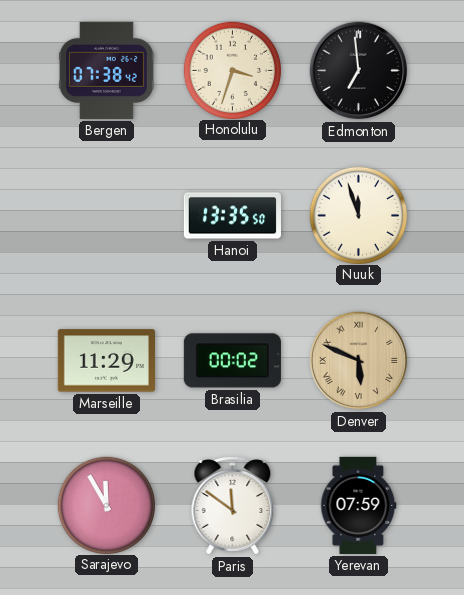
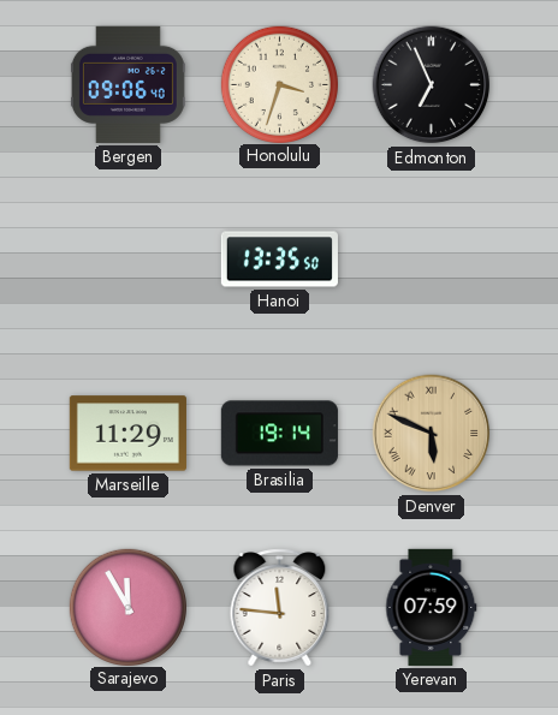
Bergen: 07:38 -> 09:06
Edmonton: 6:59 -> 6:56
Nuuk: 11:57 -> none
Brasilia: 00:02 -> 19:14
Paris: 11:51 -> 11:46
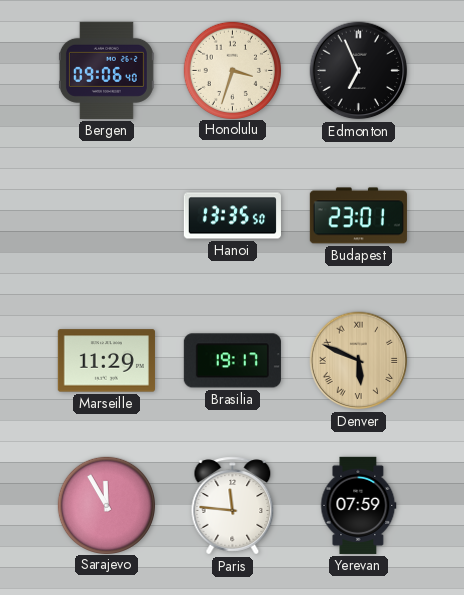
Budapest: none -> 23:01
Brasilia: 19:14 -> 19:17
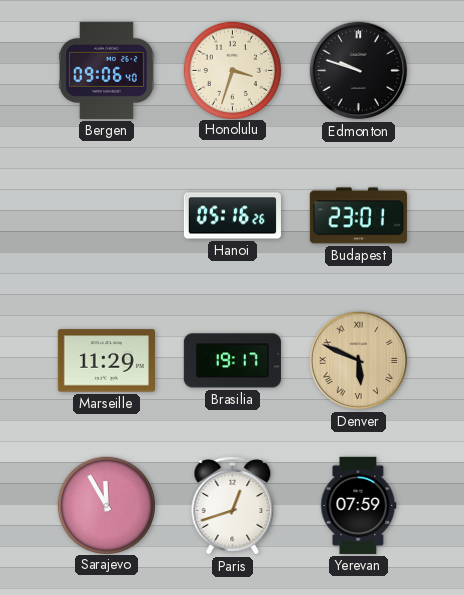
Edmonton: 6:56 -> 9:48
Hanoi: 13:35 -> 05:16
Paris: 11:46 -> 12:42
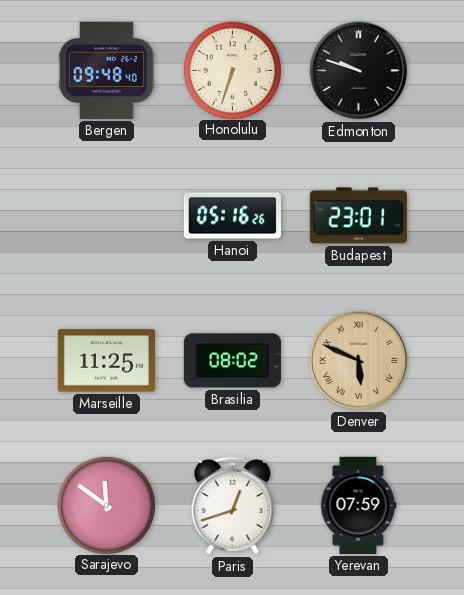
Bergen: 09:06 -> 09:48
Honolulu: 3:33 -> 6:33
Marseille: 11:29 -> 11:25
Brasilia: 19:17 -> 08:02
Sarajevo: 11:55 -> 11:51
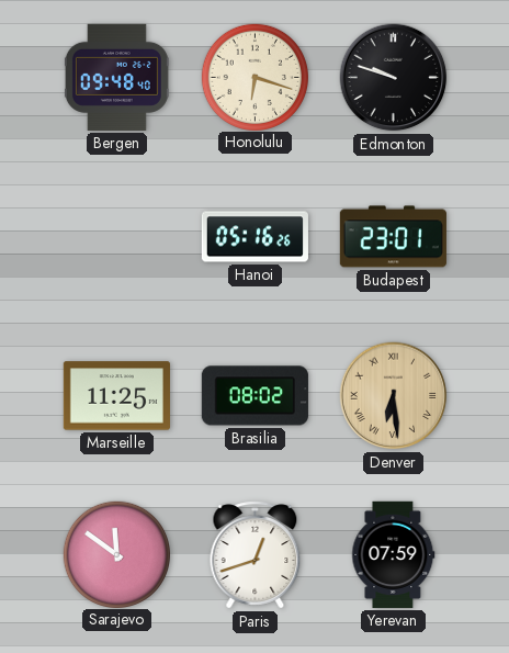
Honolulu: 6:33 -> 6:18
Denver: 5:49 -> 6:29
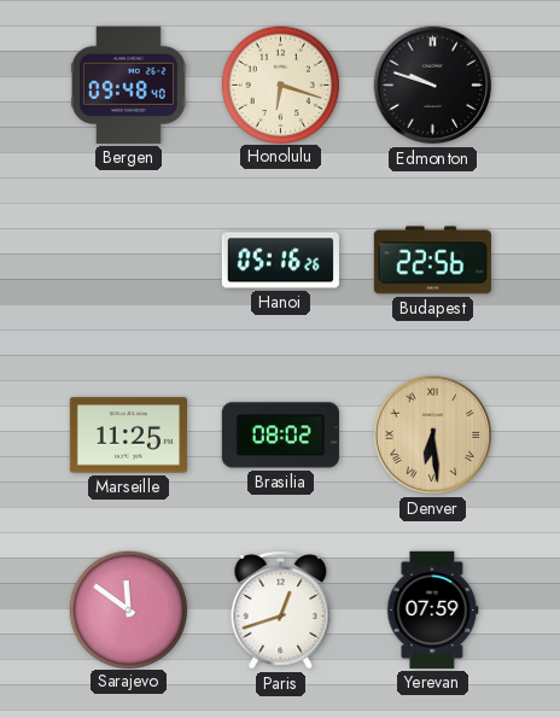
Budapest: 23:01 -> 22:56
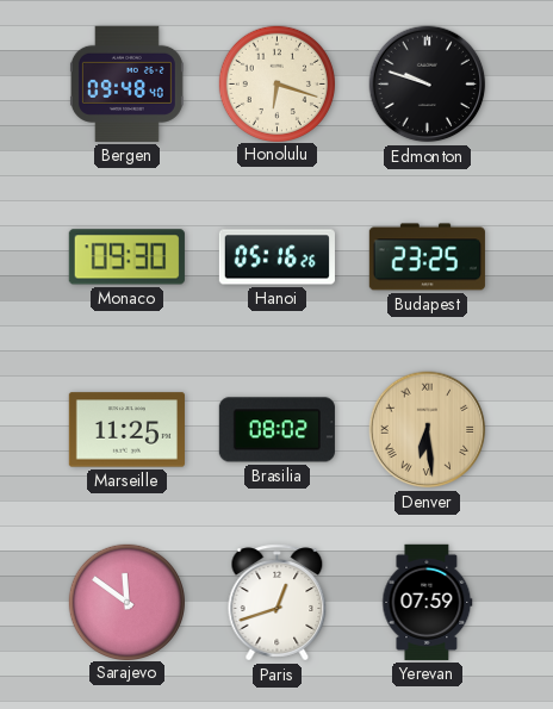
Monaco: none -> 09:30
Budapest: 22:56 -> 23:25
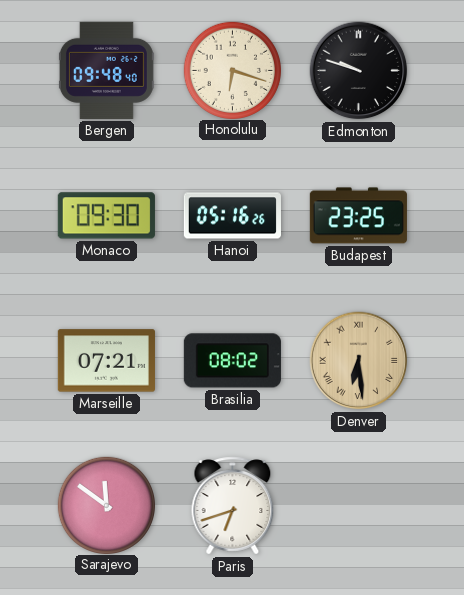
Marseille: 11:25 -> 07:21
Paris: 12:42 -> 6:42
Yerevan: 07:59 -> none
